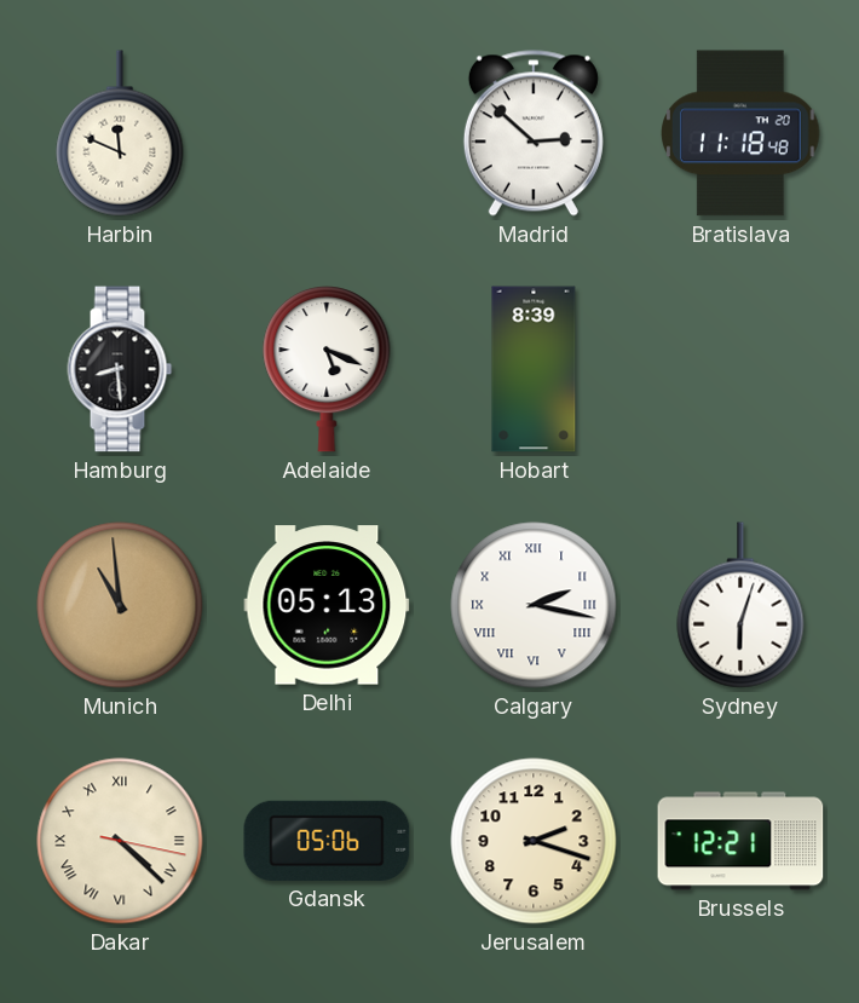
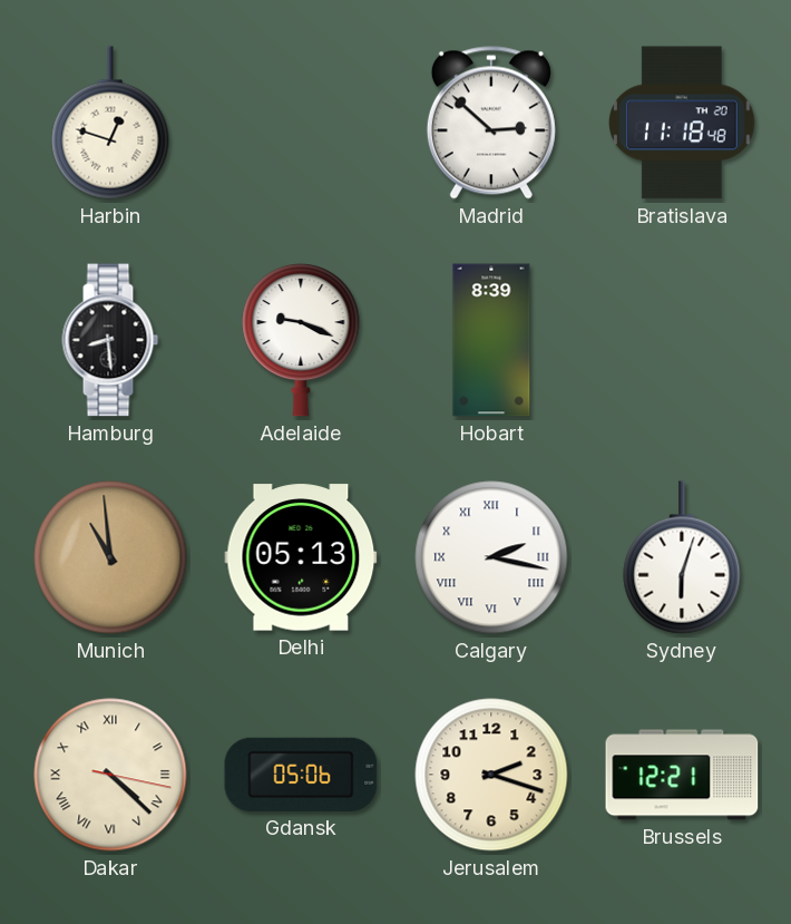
Harbin: 11:49 -> 12:48
Adelaide: 5:19 -> 9:19
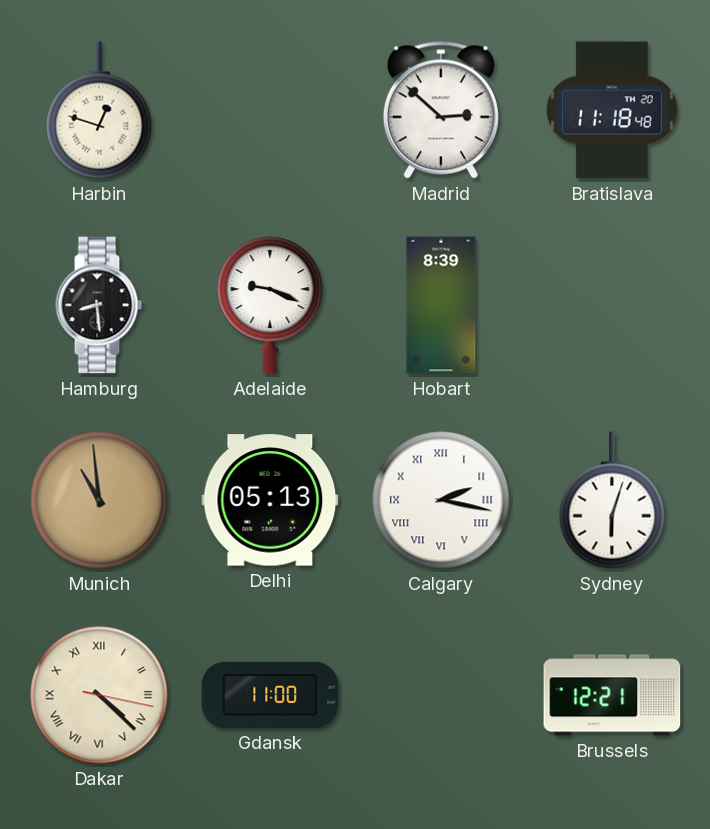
Gdansk: 05:06 -> 11:00
Jerusalem: 2:18 -> none
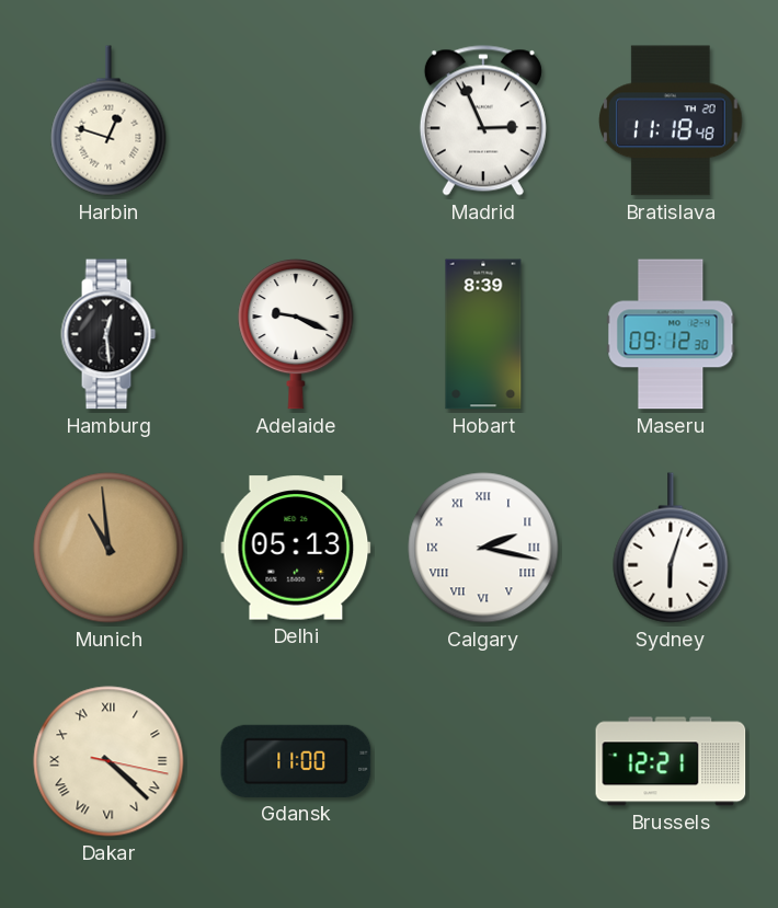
Madrid: 2:52 -> 2:56
Hamburg: 8:29 -> 12:29
Maseru: none -> 09:12
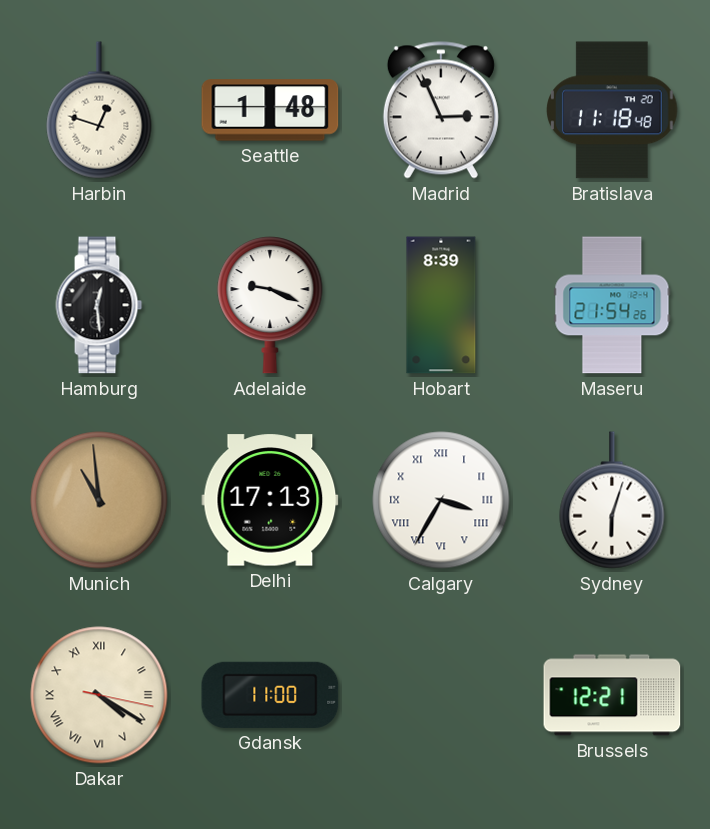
Seattle: none -> 1:48
Maseru: 09:12 -> 21:54
Delhi: 05:13 -> 17:13
Calgary: 2:17 -> 3:35
Dakar: 4:22 -> 4:20
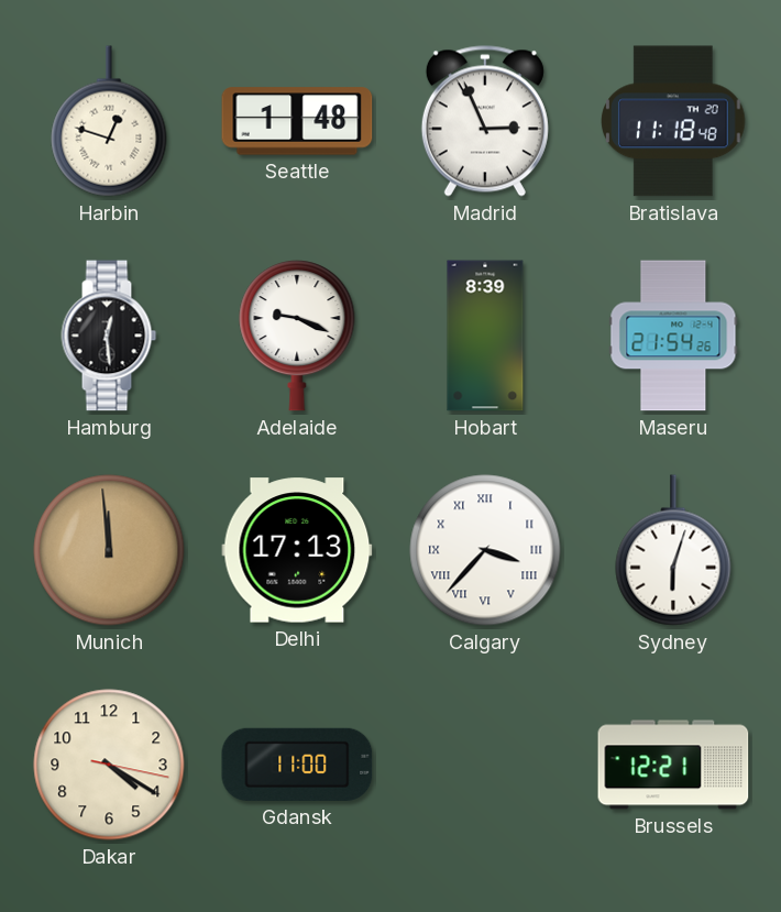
Munich: 10:59 -> 11:59
Calgary: 3:35 -> 3:37
Dakar numerals: Roman -> Arabic
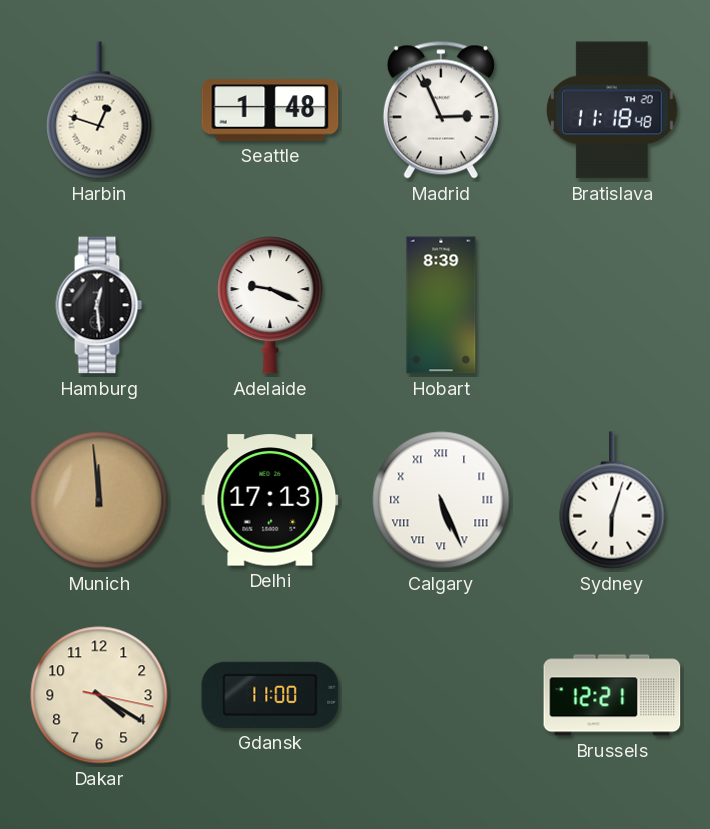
Maseru: 21:54 -> none
Calgary: 3:37 -> 5:26
